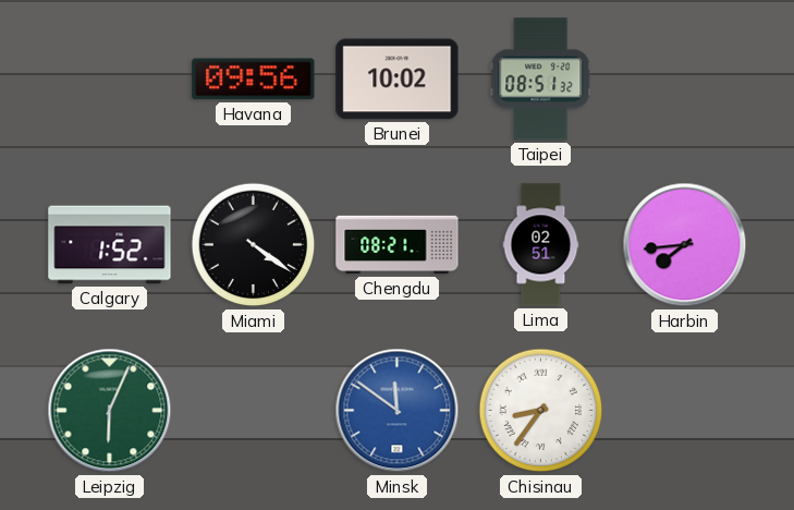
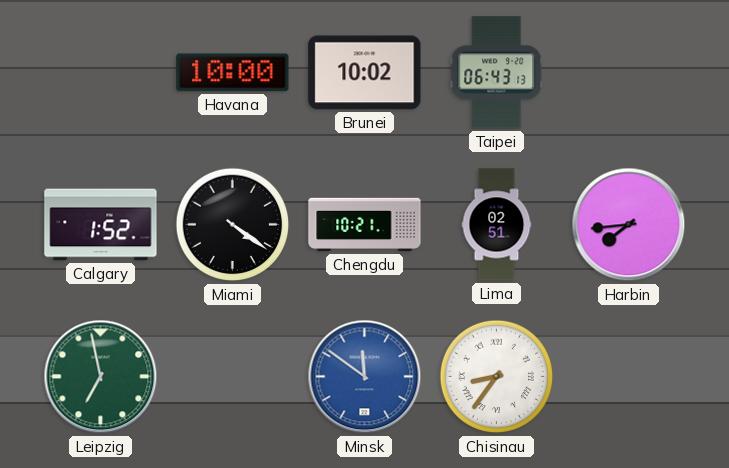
Havana: 09:56 -> 10:00
Taipei: 08:51 -> 06:43
Chengdu: 08:21 -> 10:21
Leipzig: 6:04 -> 6:58
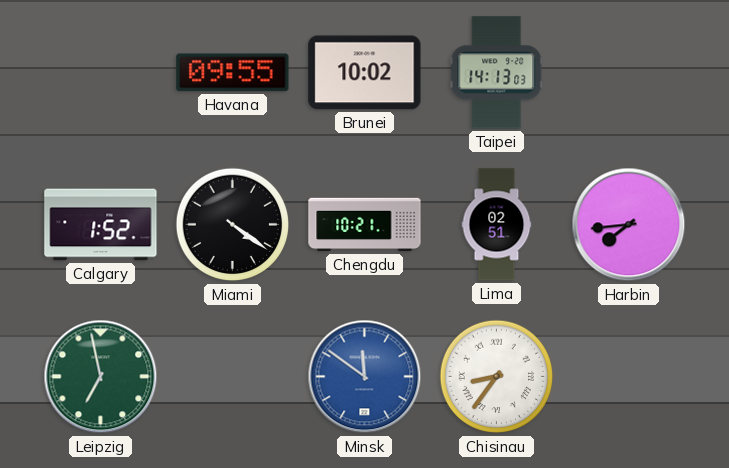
Havana: 10:00 -> 09:55
Taipei: 06:43 -> 14:13
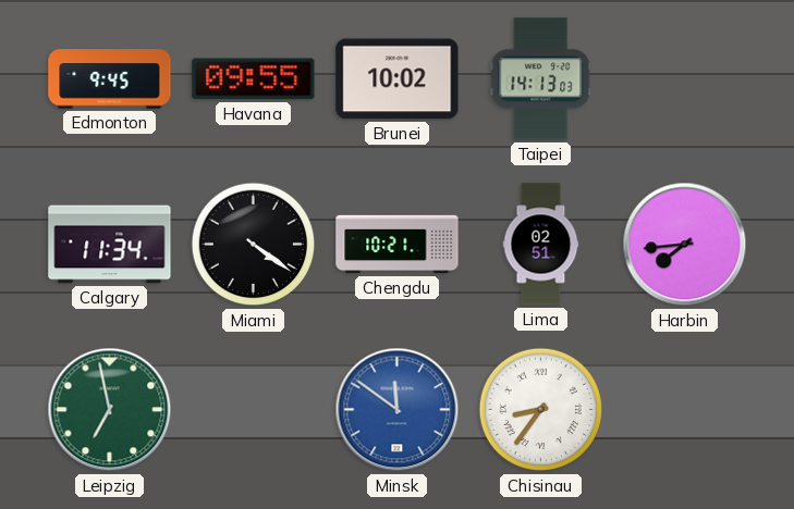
Edmonton: none -> 9:45
Calgary: 1:52 -> 11:34
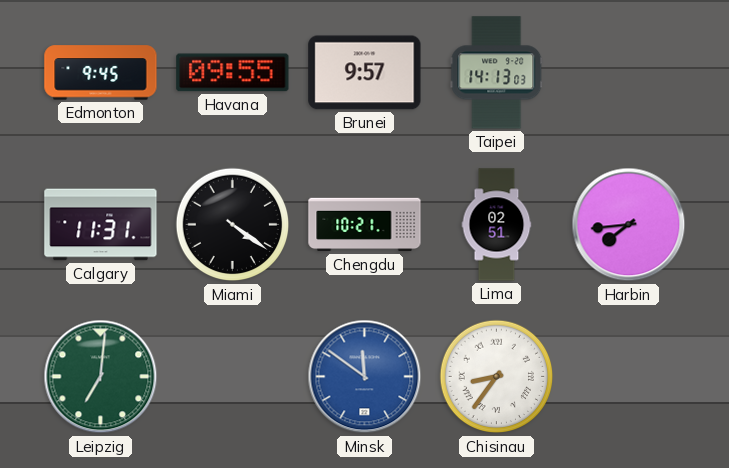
Brunei: 10:02 -> 9:57
Calgary: 11:34 -> 11:31
Leipzig: 6:58 -> 7:01
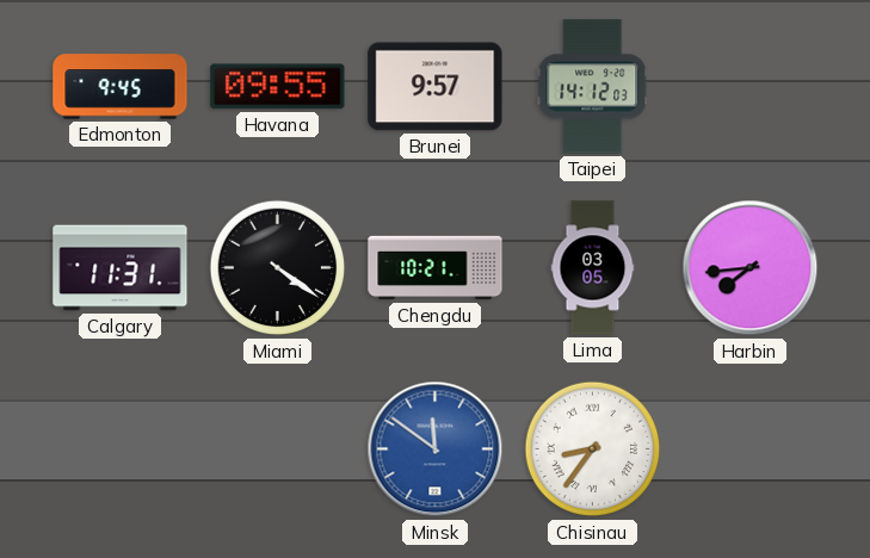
Taipei: 14:13 -> 14:12
Lima: 02:51 -> 03:05
Leipzig: 7:01 -> none
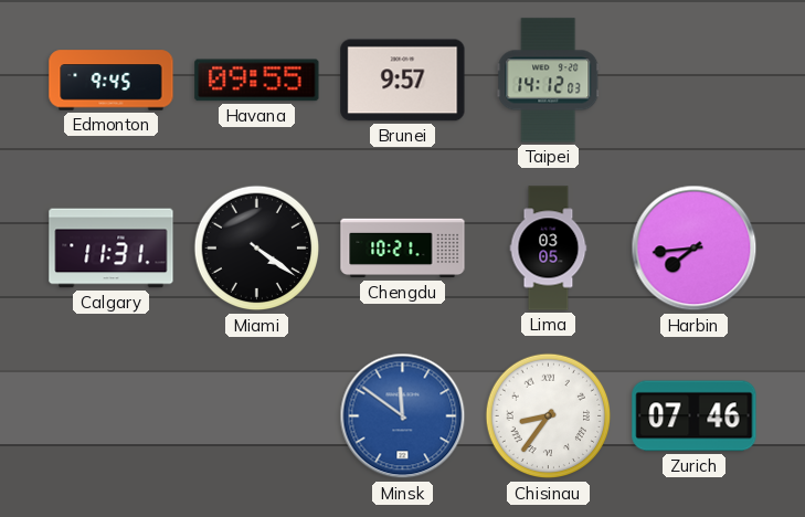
Zurich: none -> 07:46
